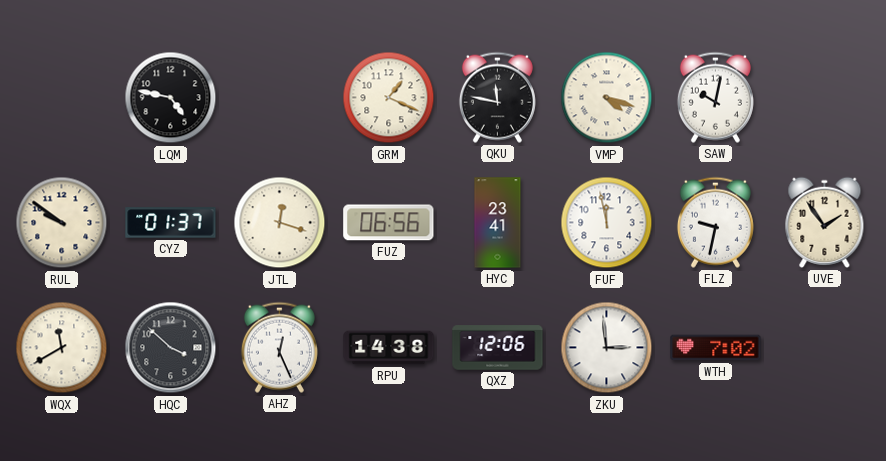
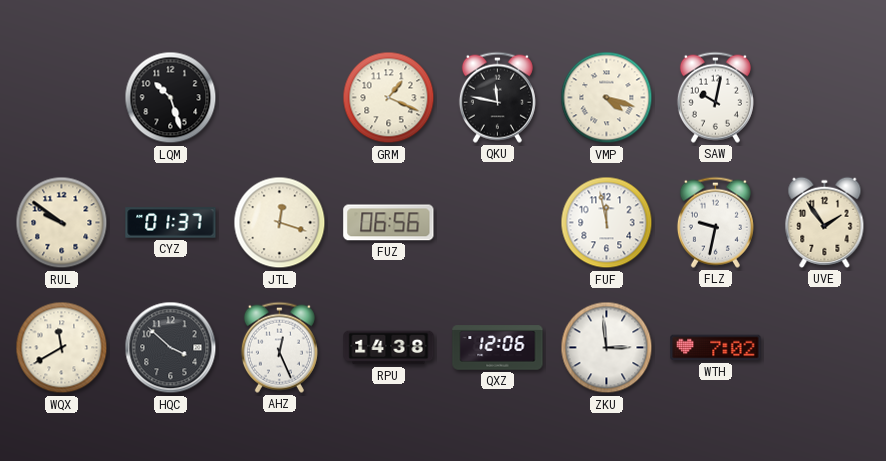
LQM: 4:47 -> 10:27
HYC: 23:41 -> none
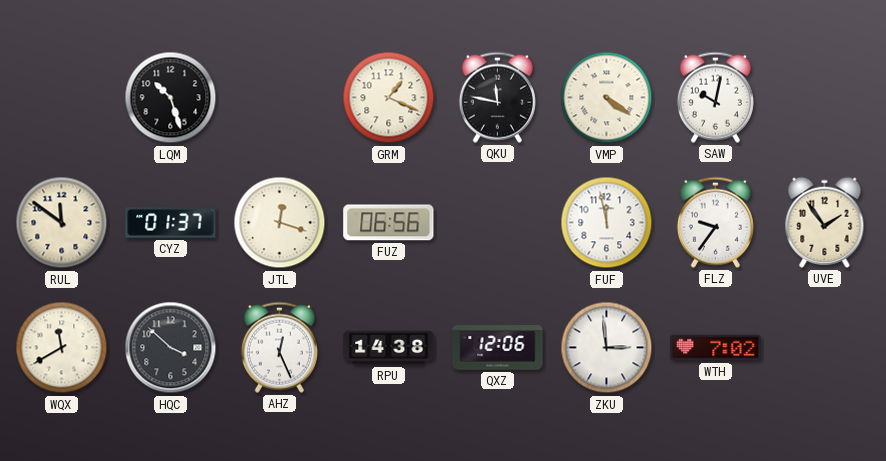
VMP: 4:18 -> 4:21
RUL: 9:51 -> 11:51
FLZ: 9:32 -> 9:36
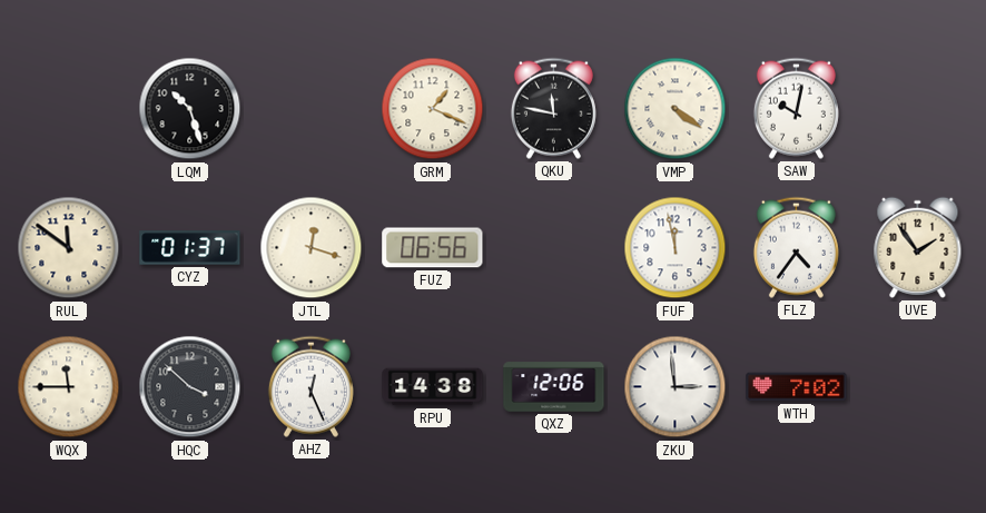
FLZ: 9:36 -> 4:36
WQX: 11:40 -> 11:45
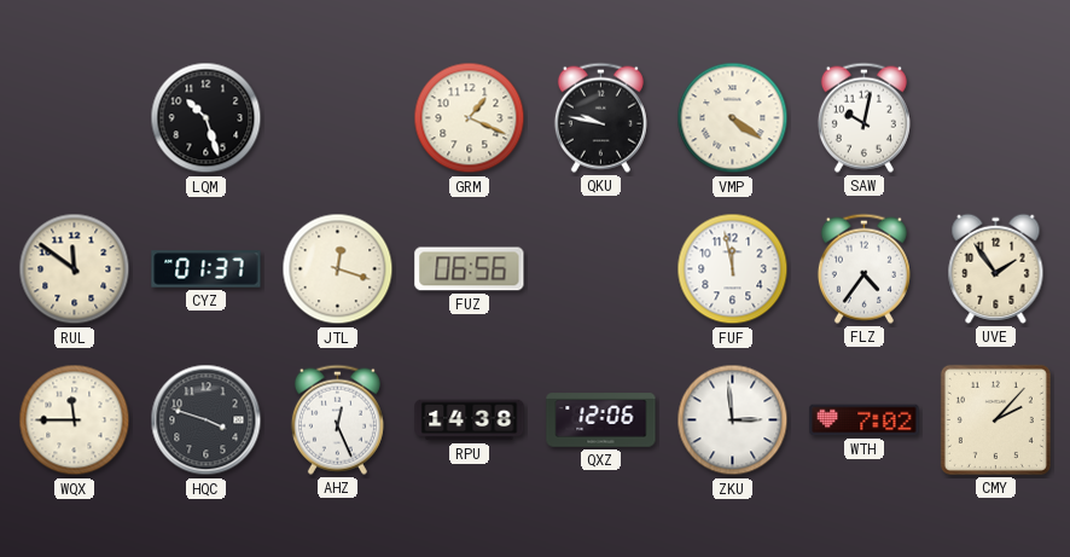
QKU: 11:47 -> 9:47
HQC: 3:52 -> 3:48
CMY: none -> 2:07
